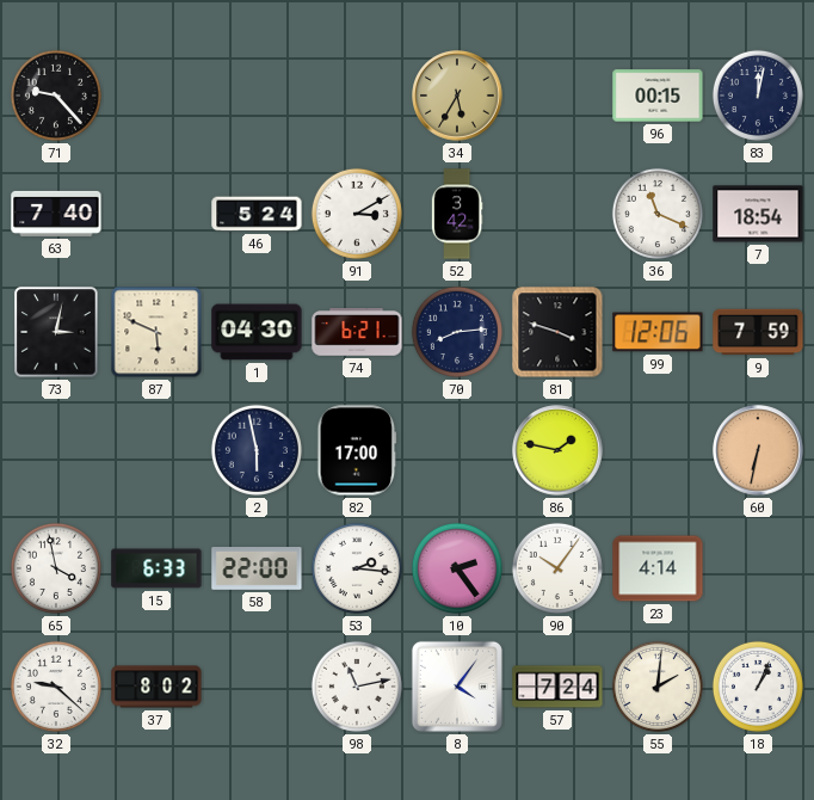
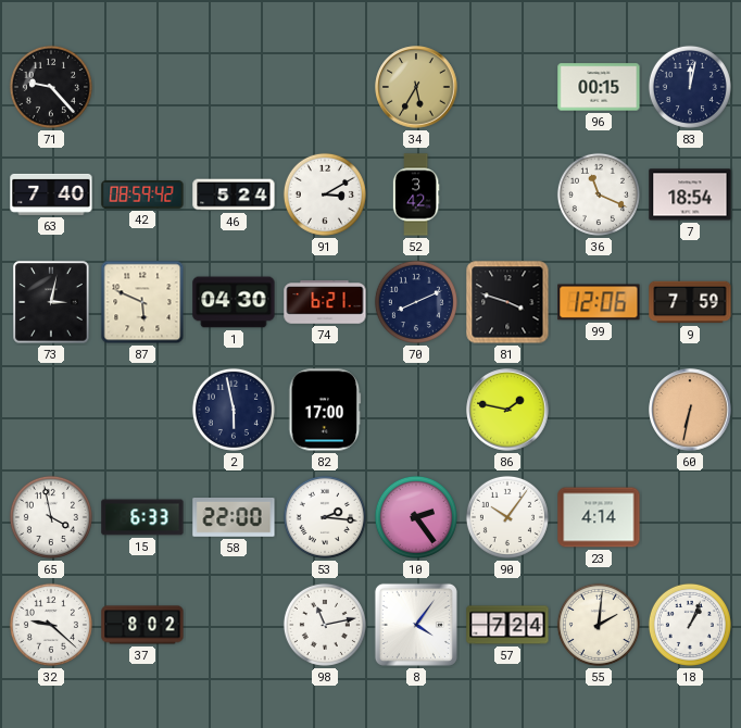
42: none -> 08:59
70: 8:14 -> 8:11
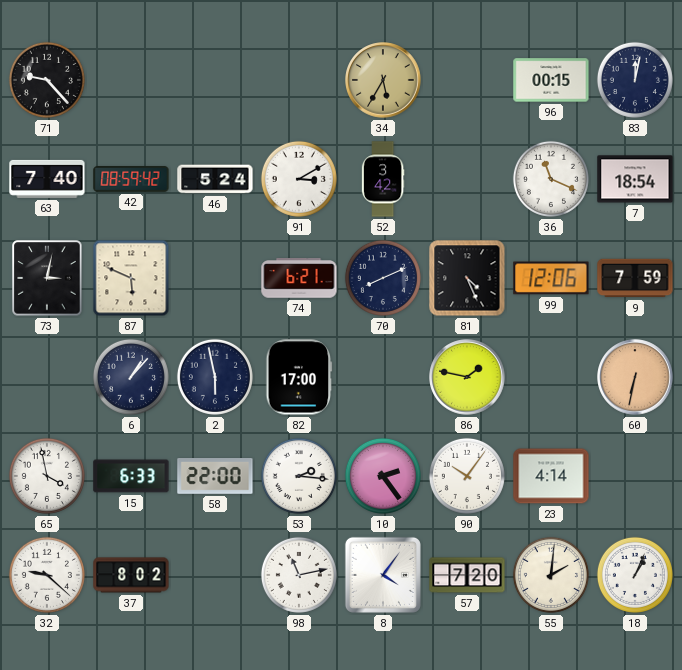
1: 04:30 -> none
81: 3:48 -> 4:26
6: none -> 1:07
57: 7:24 -> 7:20
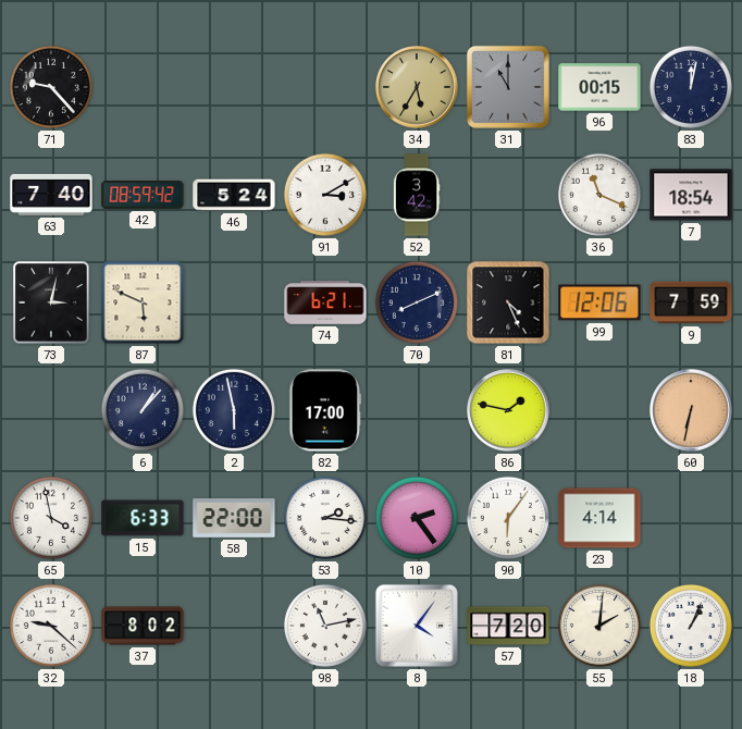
31: none -> 11:00
90: 10:06 -> 6:06
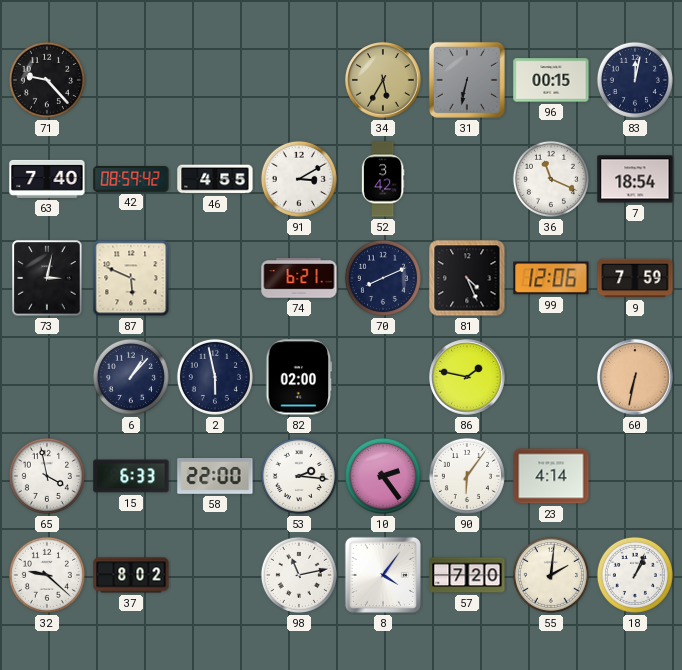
31: 11:00 -> 6:32
46: 5:24 -> 4:55
82: 17:00 -> 02:00
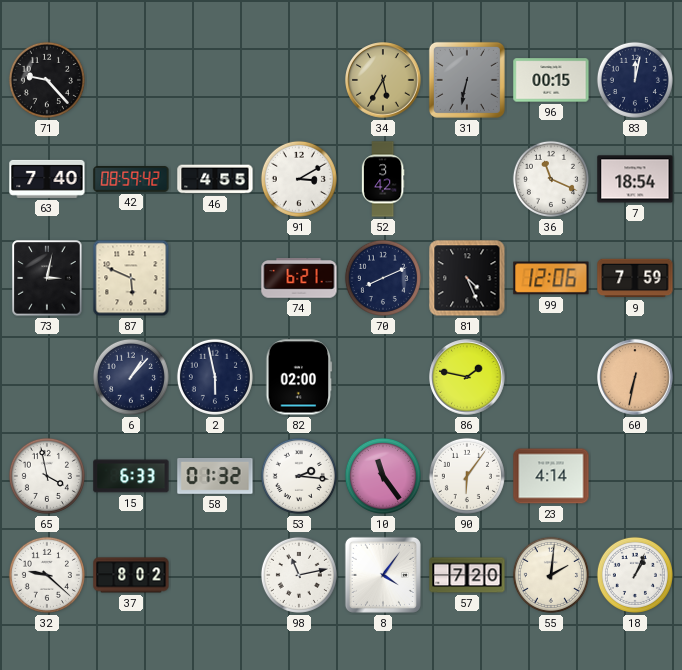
58: 22:00 -> 01:32
10: 2:24 -> 11:24
